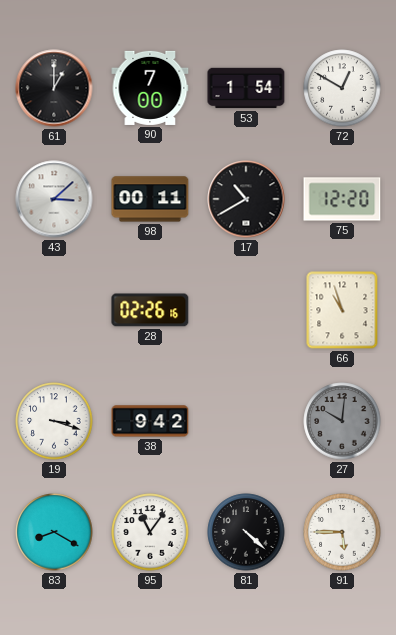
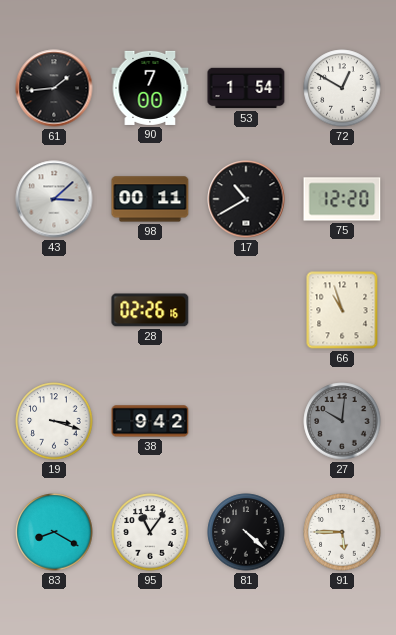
61: 1:00 -> 1:44
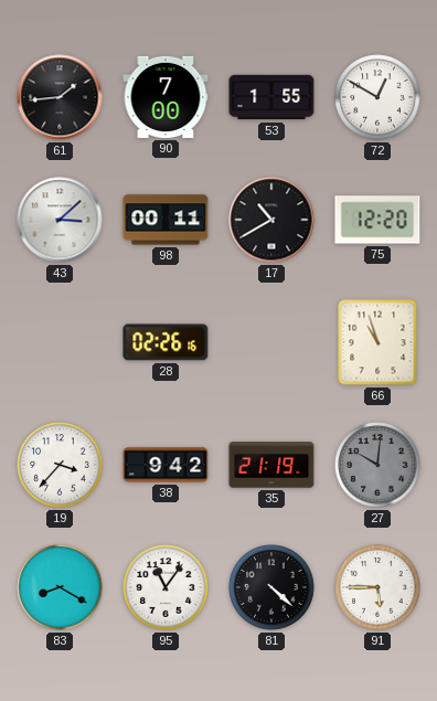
53: 1:54 -> 1:55
19: 3:18 -> 3:37
35: none -> 21:19
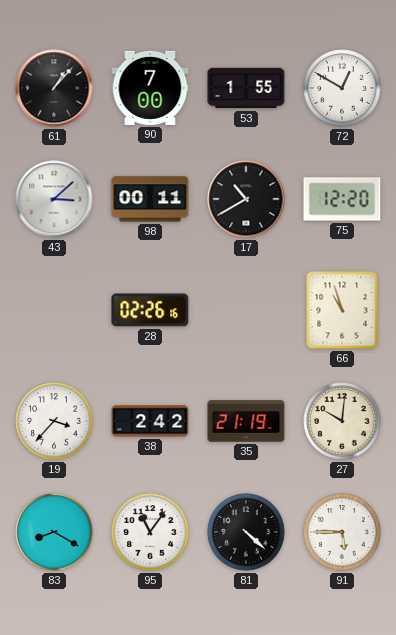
61: 1:44 -> 1:07
38: 9:42 -> 2:42
27 dial: grey -> cream
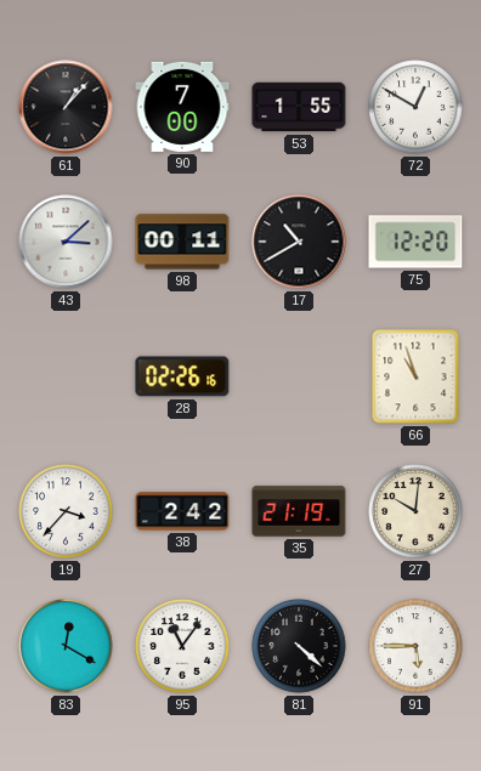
83: 8:20 -> 12:20
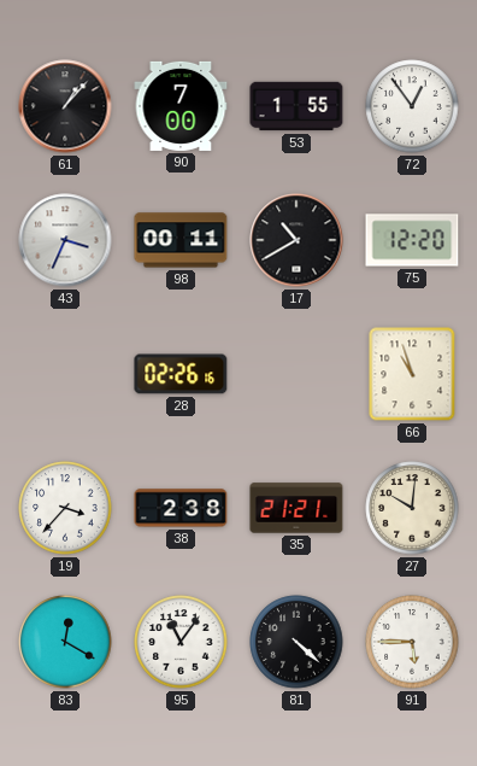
72: 12:50 -> 12:54
43: 3:08 -> 3:34
38: 2:42 -> 2:38
35: 21:19 -> 21:21
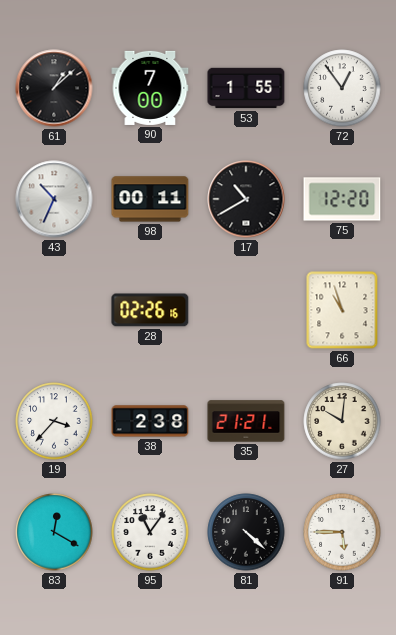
61: 1:07 -> 1:08
43: 3:34 -> 10:34
